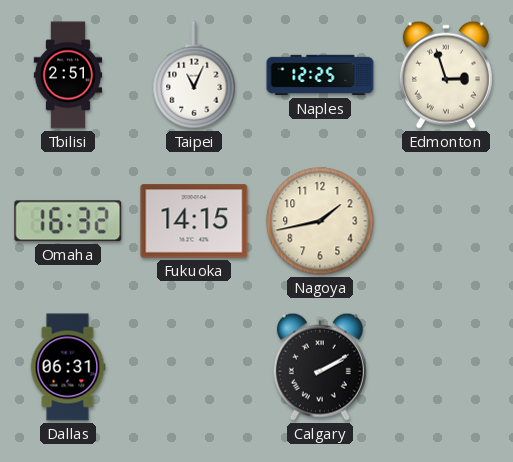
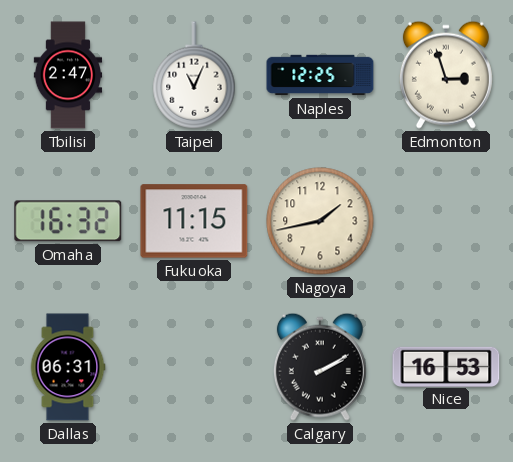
Tbilisi: 2:51 -> 2:47
Fukuoka: 14:15 -> 11:15
Nice: none -> 16:53
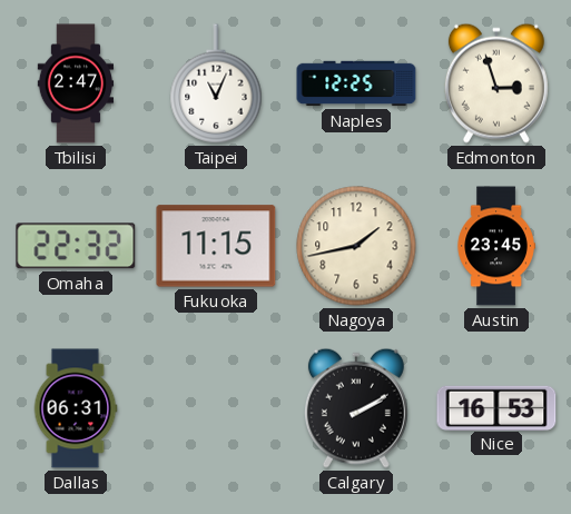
Omaha: 16:32 -> 22:32
Austin: none -> 23:45
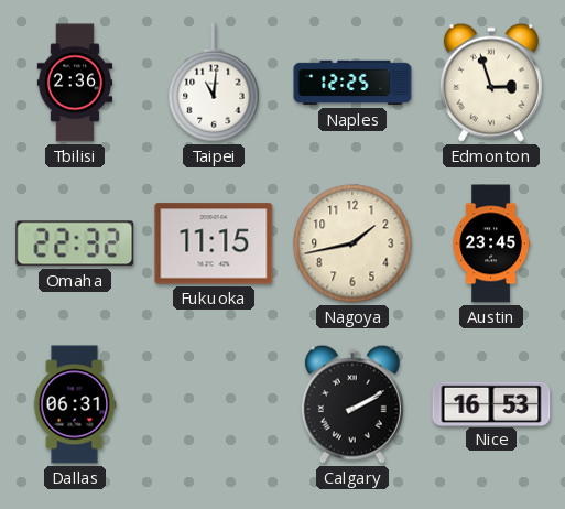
Tbilisi: 2:47 -> 2:36
Taipei: 11:04 -> 11:01
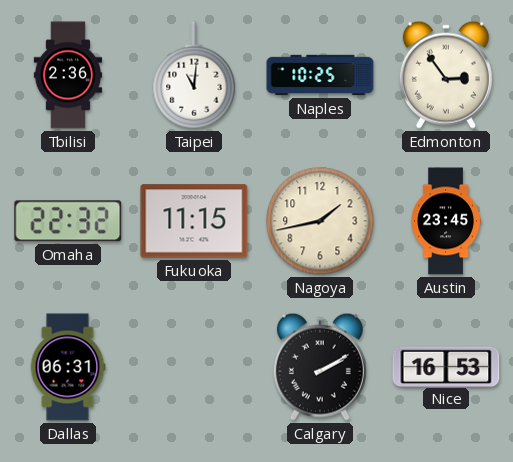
Naples: 12:25 -> 10:25
Edmonton: 2:57 -> 2:54
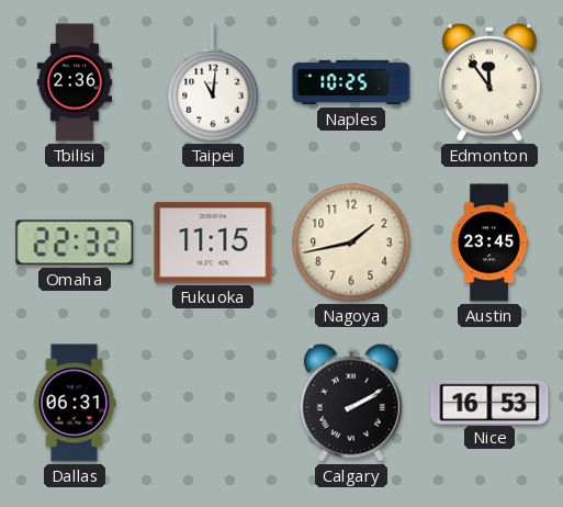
Edmonton: 2:54 -> 11:54
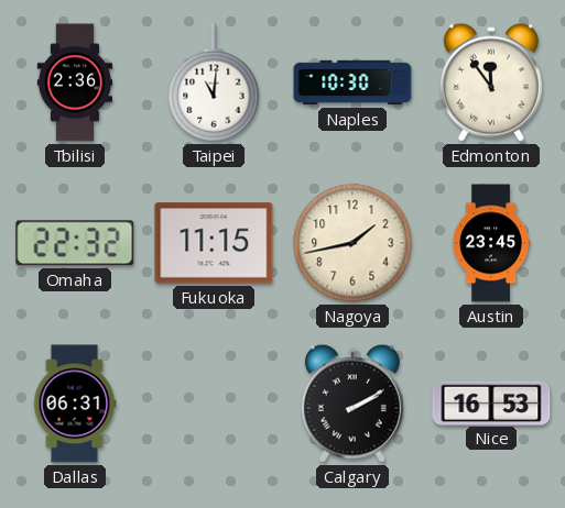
Naples: 10:25 -> 10:30
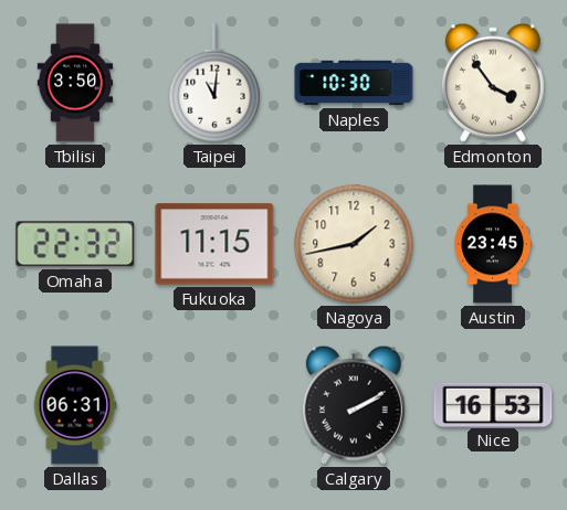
Tbilisi: 2:36 -> 3:50
Edmonton: 11:54 -> 3:54
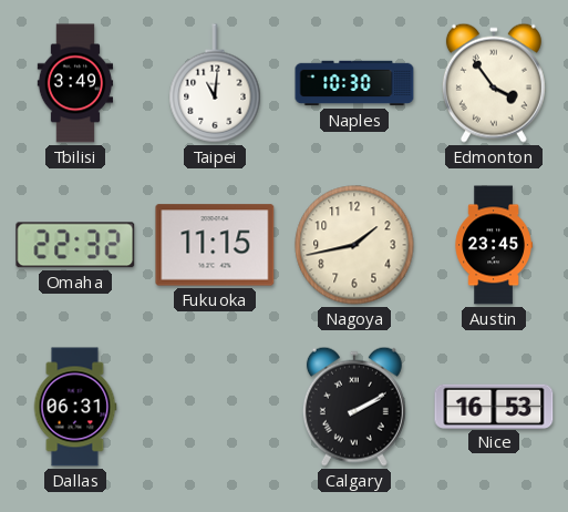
Tbilisi: 3:50 -> 3:49
